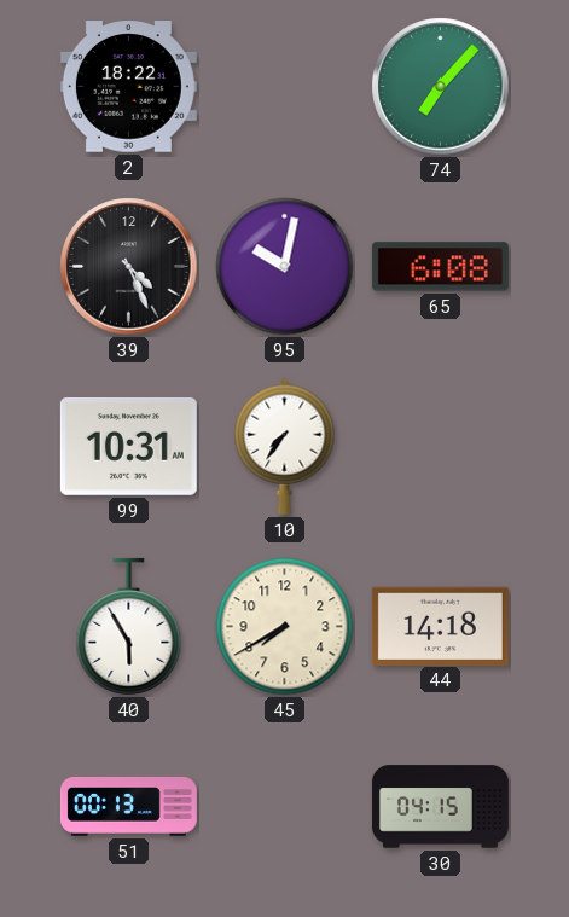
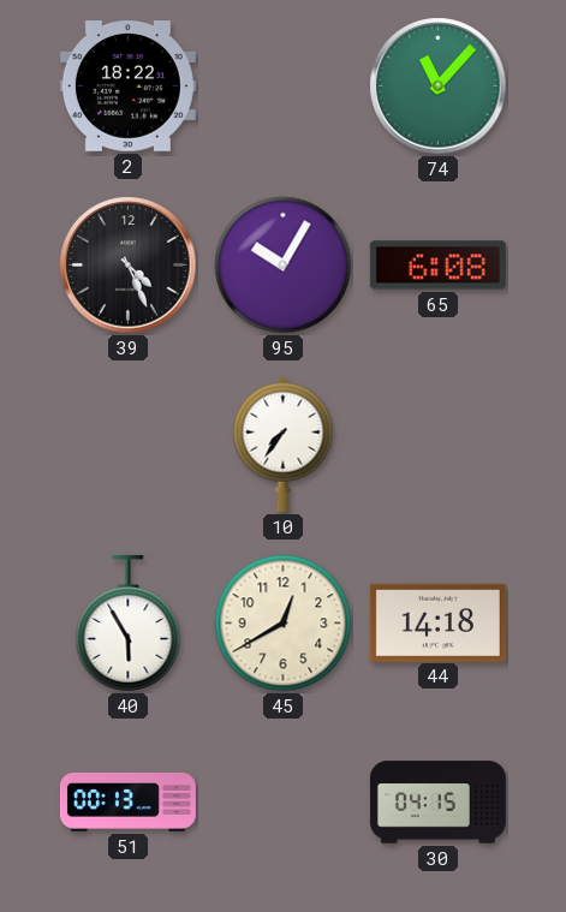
74: 7:07 -> 11:07
95: 10:02 -> 10:05
99: 10:31 -> none
45: 7:40 -> 12:40
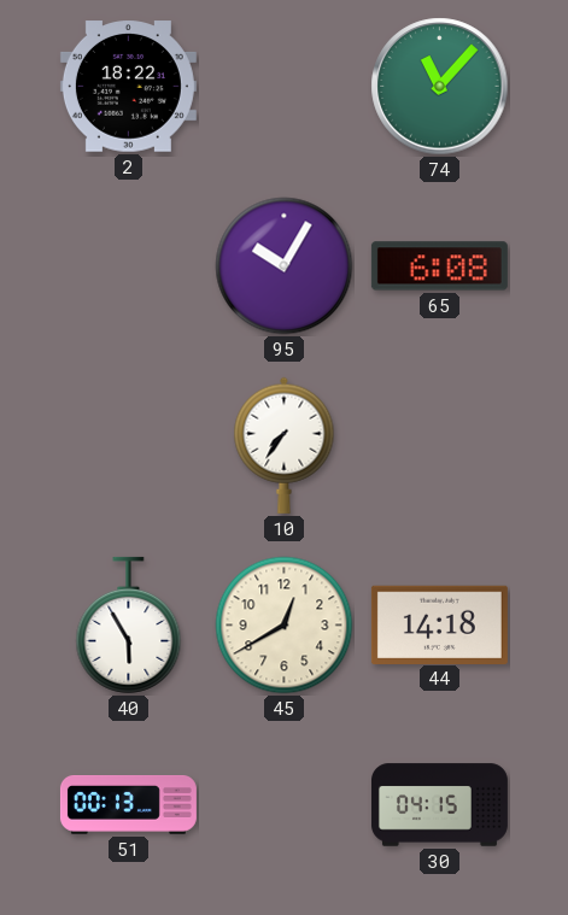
39: 4:26 -> none
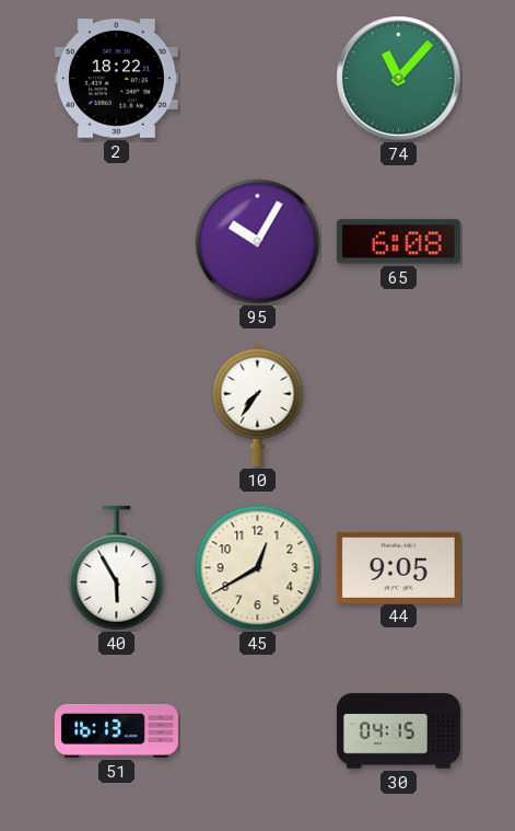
44: 14:18 -> 9:05
51: 00:13 -> 16:13
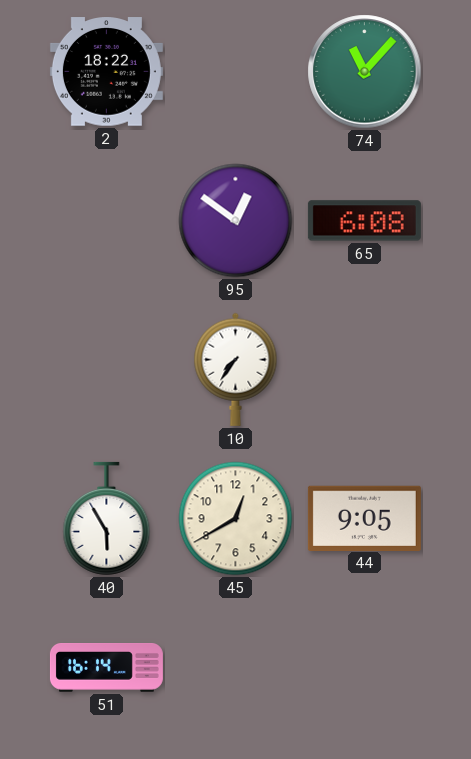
95: 10:05 -> 12:51
51: 16:13 -> 16:14
30: 04:15 -> none
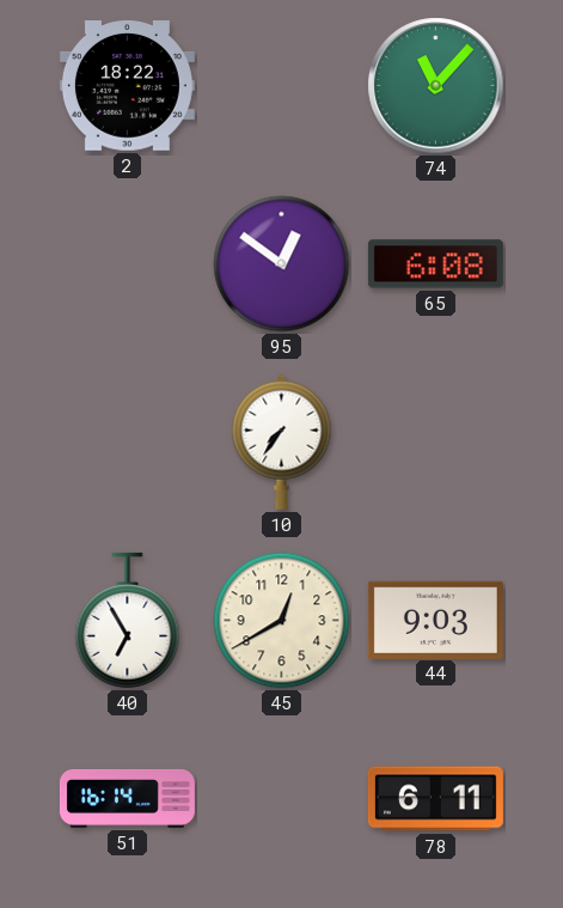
40: 5:55 -> 6:55
44: 9:05 -> 9:03
78: none -> 6:11
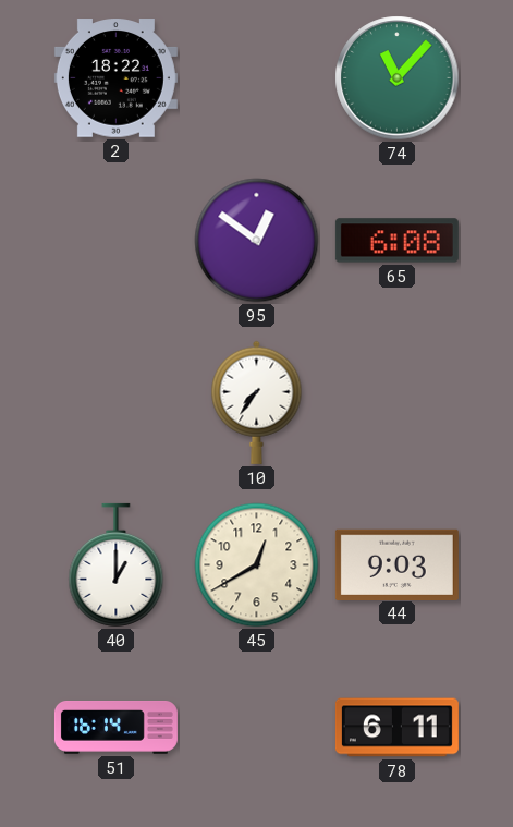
40: 6:55 -> 1:00
